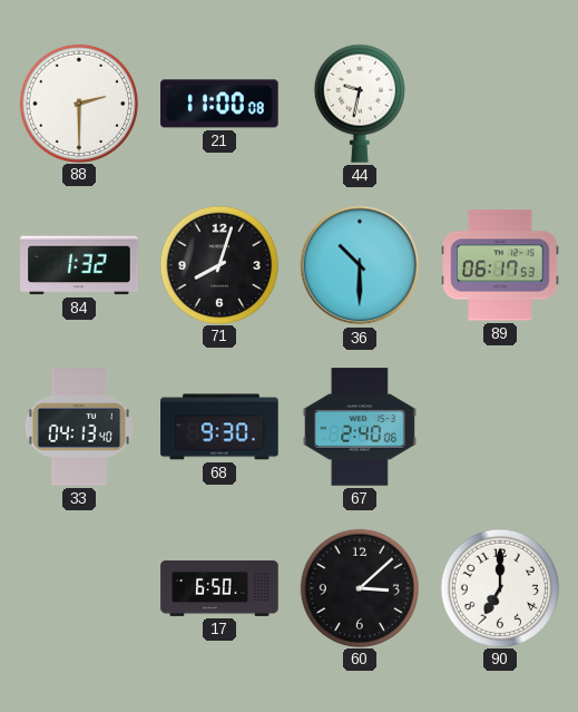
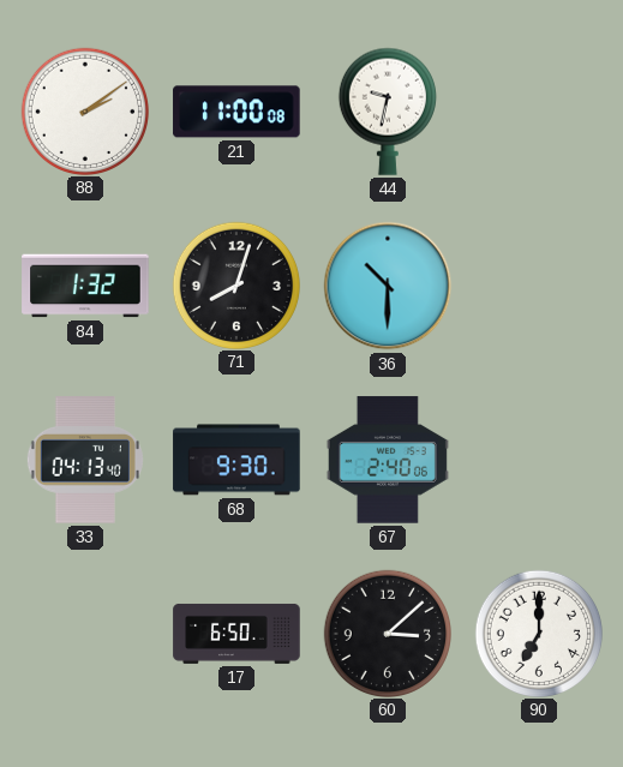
88: 2:30 -> 2:09
89: 06:17 -> none
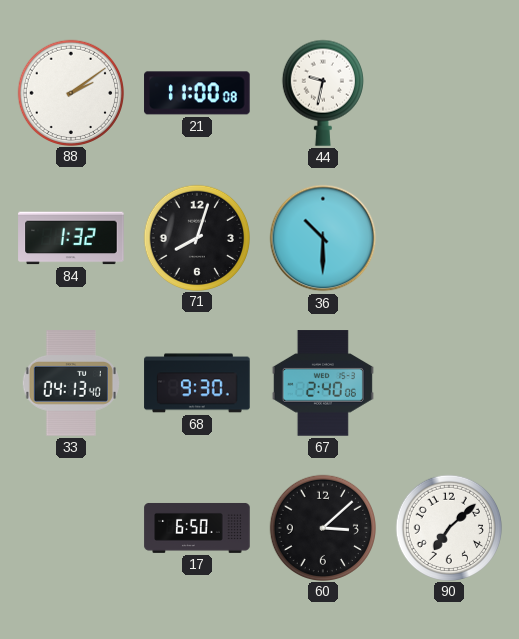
90: 7:00 -> 7:08
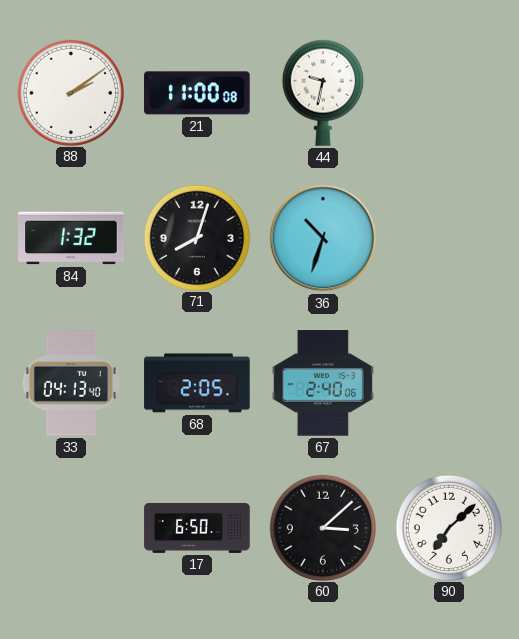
36: 10:30 -> 10:33
68: 9:30 -> 2:05
